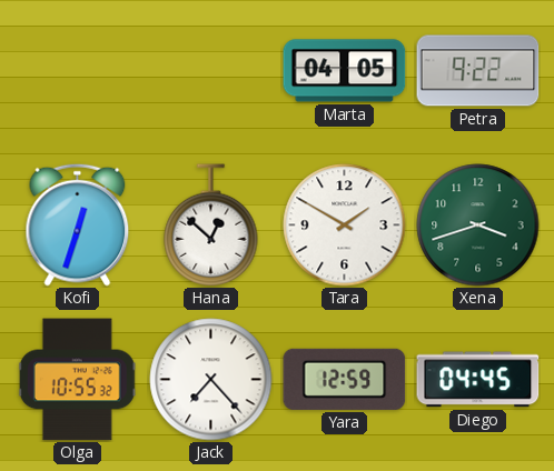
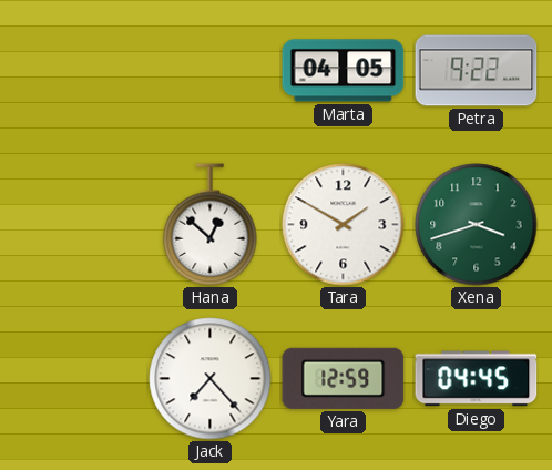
Kofi: 12:33 -> none
Olga: 10:55 -> none
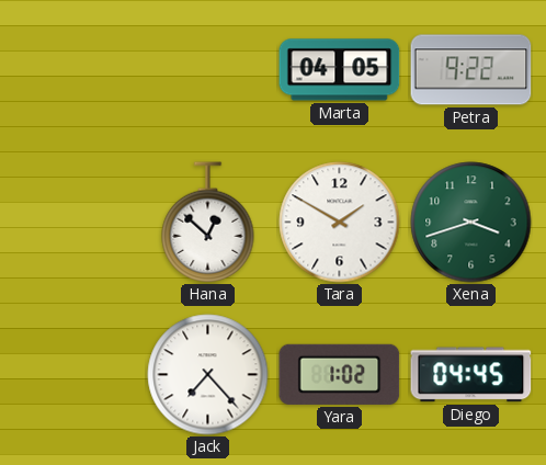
Yara: 12:59 -> 1:02
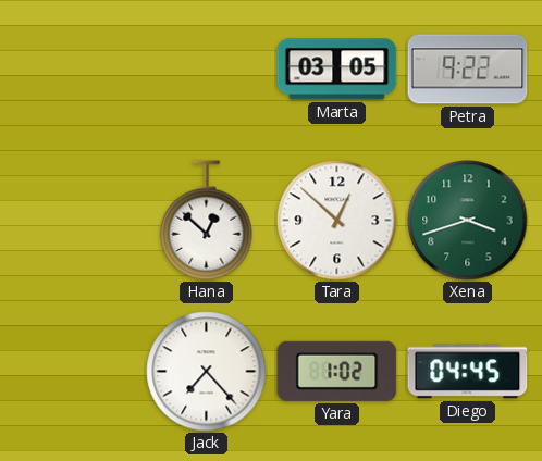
Marta: 04:05 -> 03:05
Tara: 1:50 -> 12:52
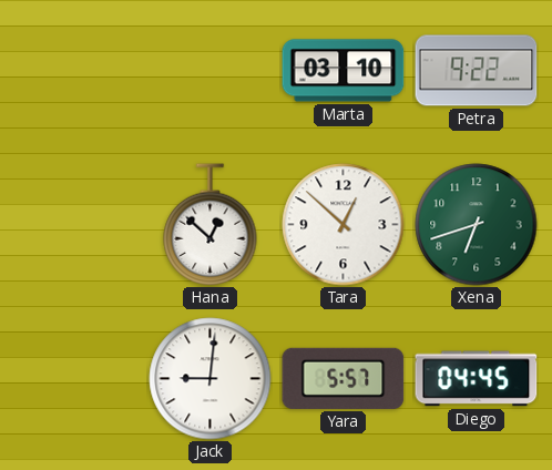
Marta: 03:05 -> 03:10
Xena: 3:42 -> 6:42
Jack: 7:23 -> 9:01
Yara: 1:02 -> 5:57
